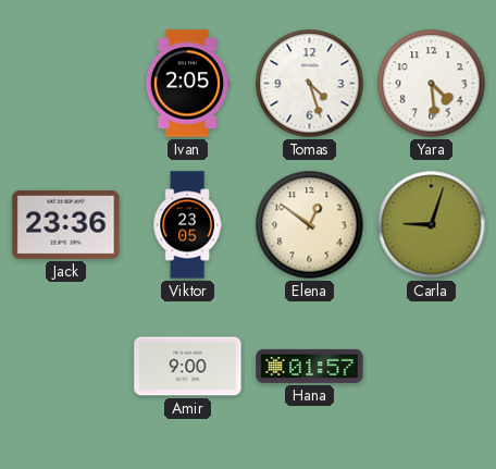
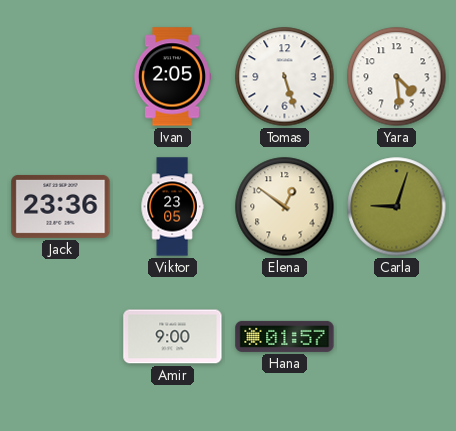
Tomas: 4:27 -> 5:27
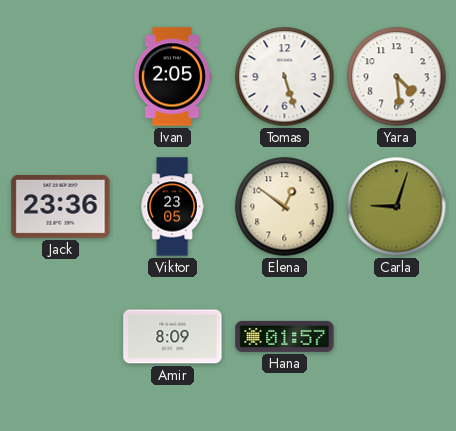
Amir: 9:00 -> 8:09
